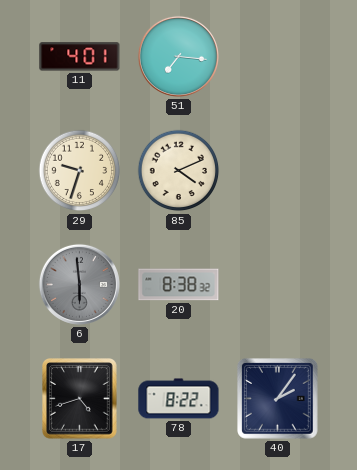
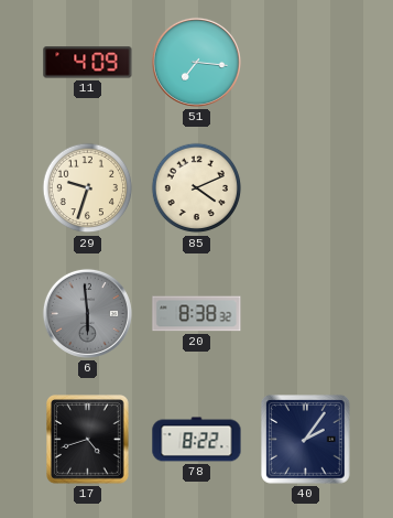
11: 4:01 -> 4:09
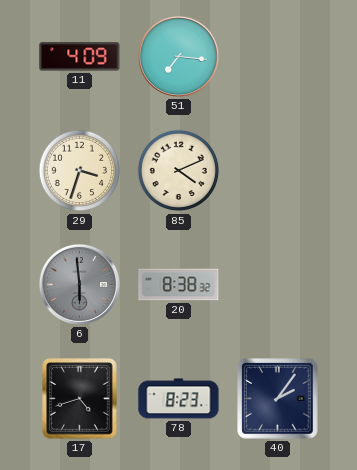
29: 9:33 -> 3:33
78: 8:22 -> 8:23
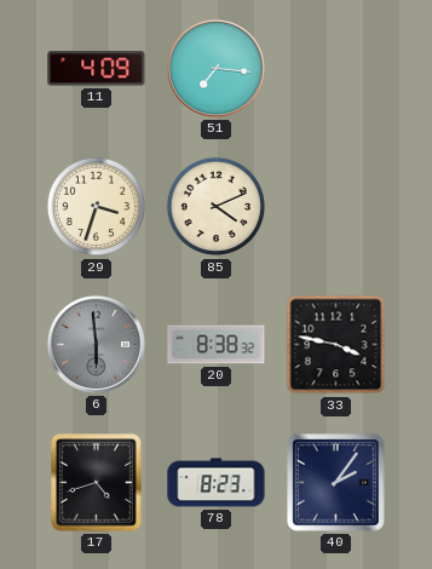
33: none -> 3:47
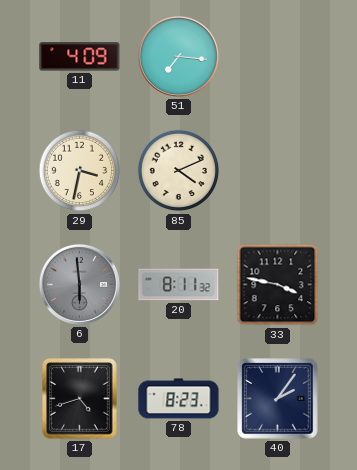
29: 3:33 -> 3:32
20: 8:38 -> 8:11
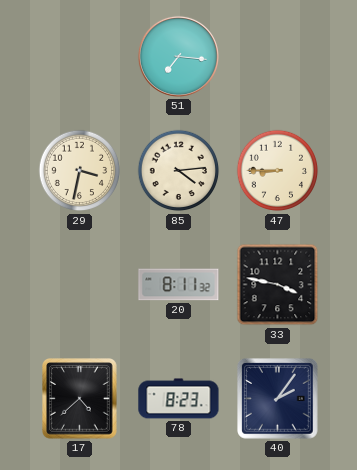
11: 4:09 -> none
85: 4:11 -> 4:14
47: none -> 8:45
6: 5:59 -> none
17: 4:42 -> 4:38
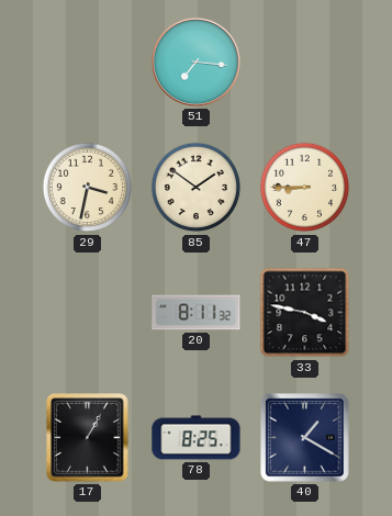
85: 4:14 -> 1:51
17: 4:38 -> 1:05
78: 8:23 -> 8:25
40: 2:06 -> 1:20
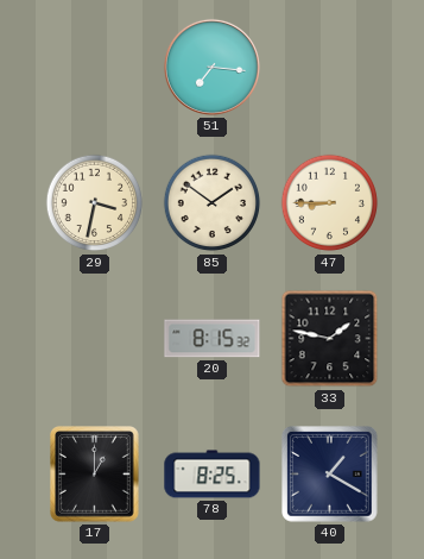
20: 8:11 -> 8:15
33: 3:47 -> 1:47
17: 1:05 -> 1:00
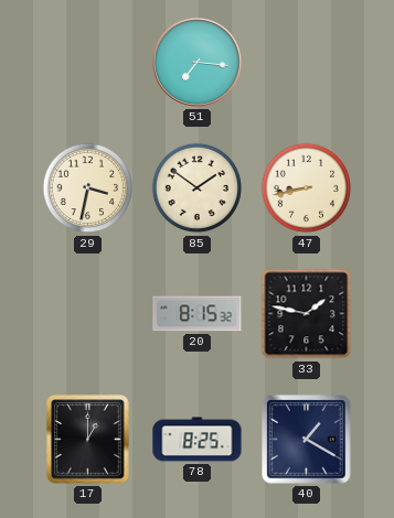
47: 8:45 -> 8:43
